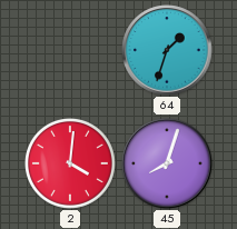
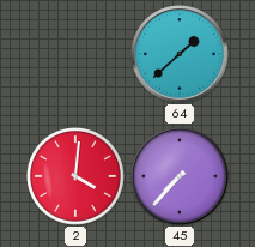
64: 1:33 -> 1:38
45: 8:03 -> 7:37
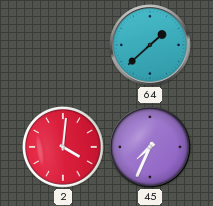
45: 7:37 -> 7:34
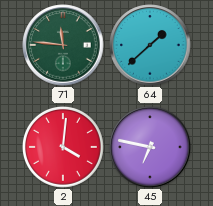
71: none -> 11:46
45: 7:34 -> 6:47
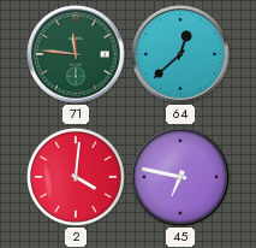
64: 1:38 -> 12:38
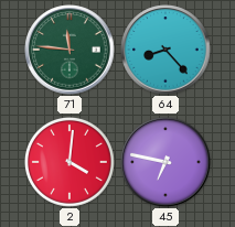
64: 12:38 -> 8:23
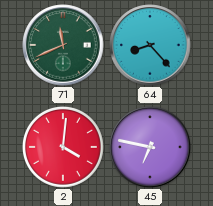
71: 11:46 -> 11:41
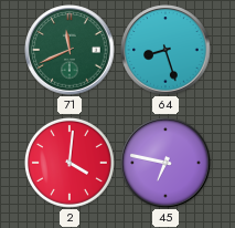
64: 8:23 -> 8:27
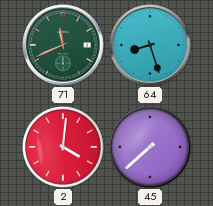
45: 6:47 -> 7:38
